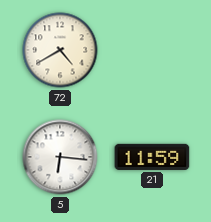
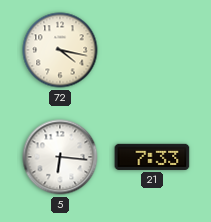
72: 4:40 -> 4:17
21: 11:59 -> 7:33
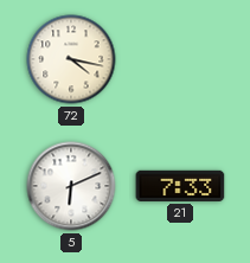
5: 6:16 -> 6:11
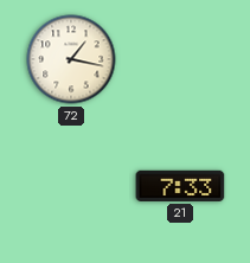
72: 4:17 -> 1:17
5: 6:11 -> none
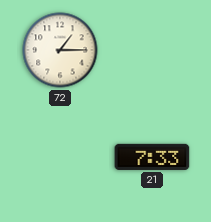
72: 1:17 -> 1:15
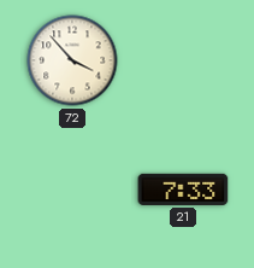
72: 1:15 -> 3:53
